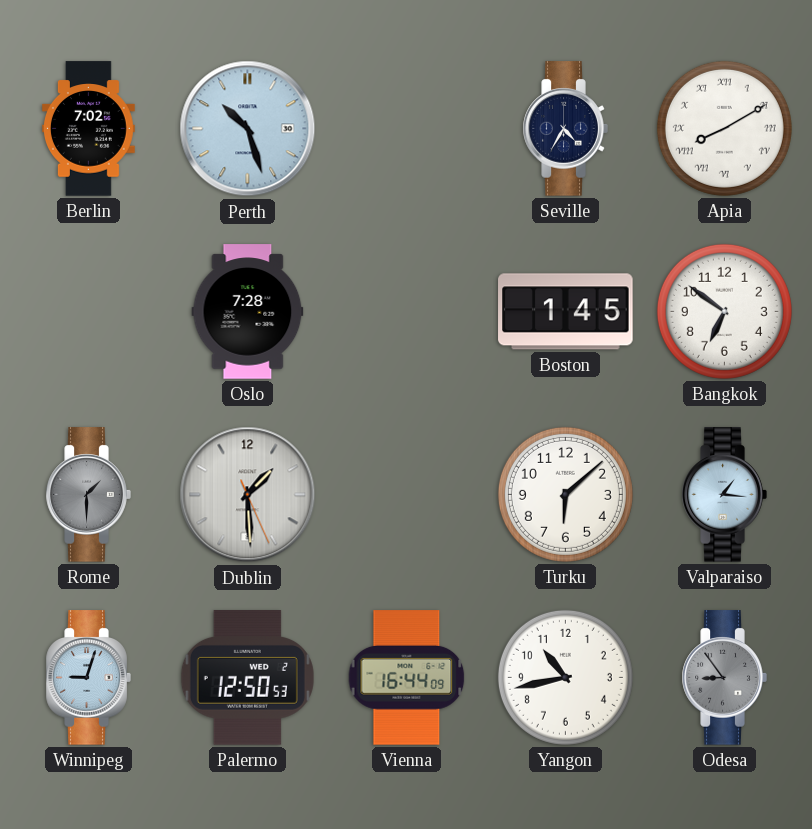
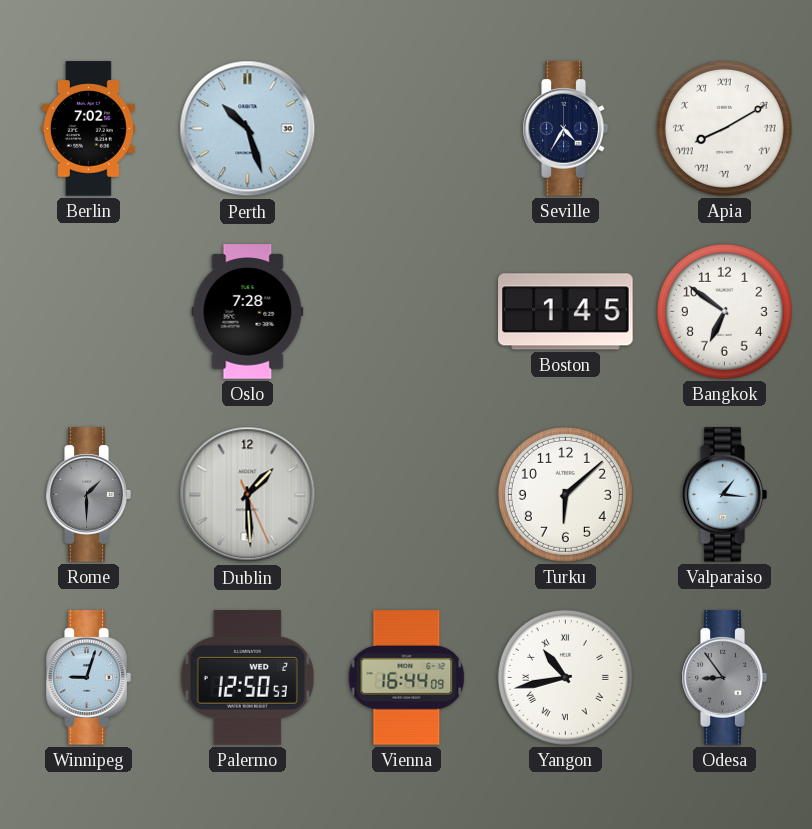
Yangon numerals: Arabic -> Roman
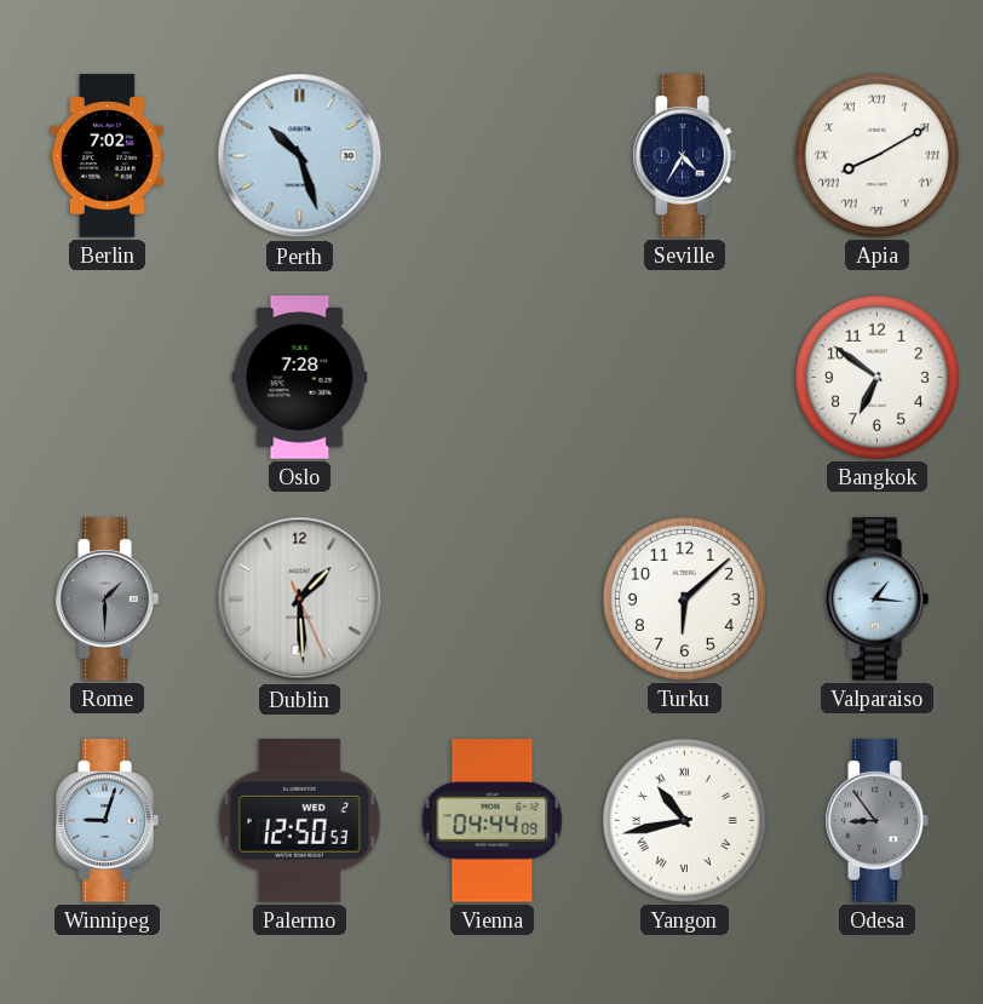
Boston: 1:45 -> none
Vienna: 16:44 -> 04:44
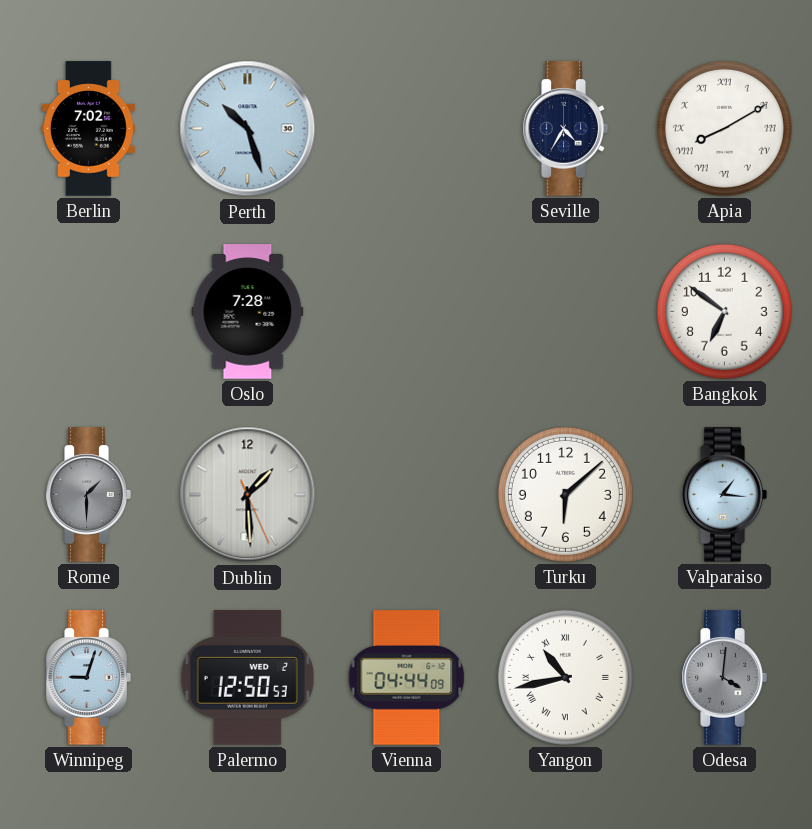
Odesa: 8:54 -> 4:01
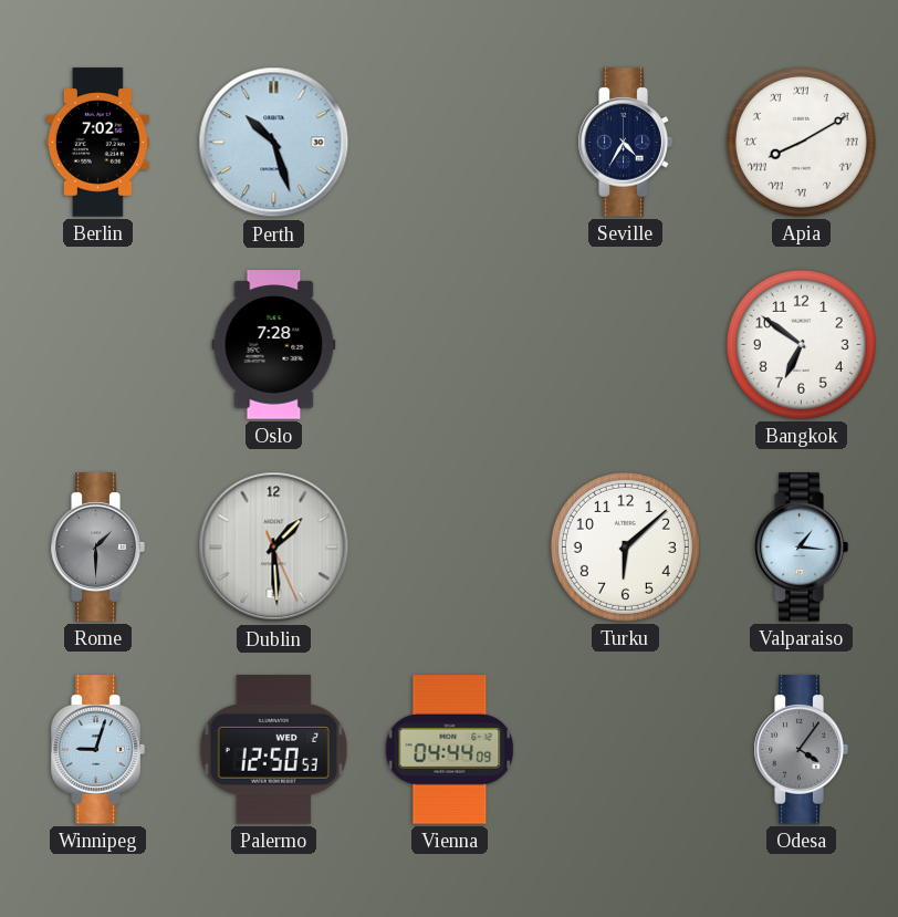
Yangon: 10:43 -> none
Odesa: 4:01 -> 4:06
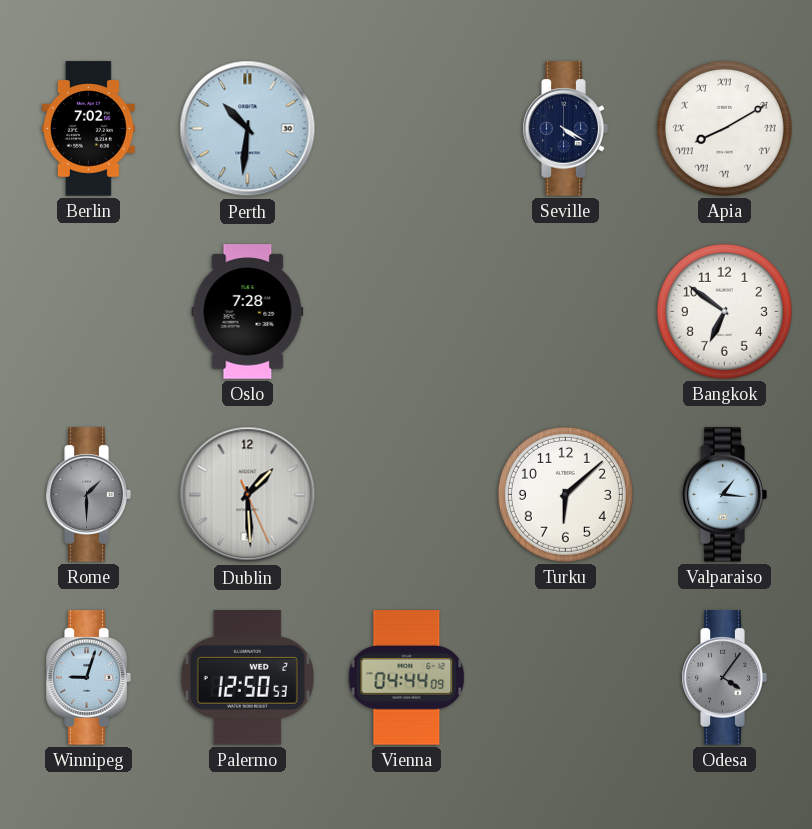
Perth: 10:27 -> 10:31
Seville: 4:35 -> 4:20
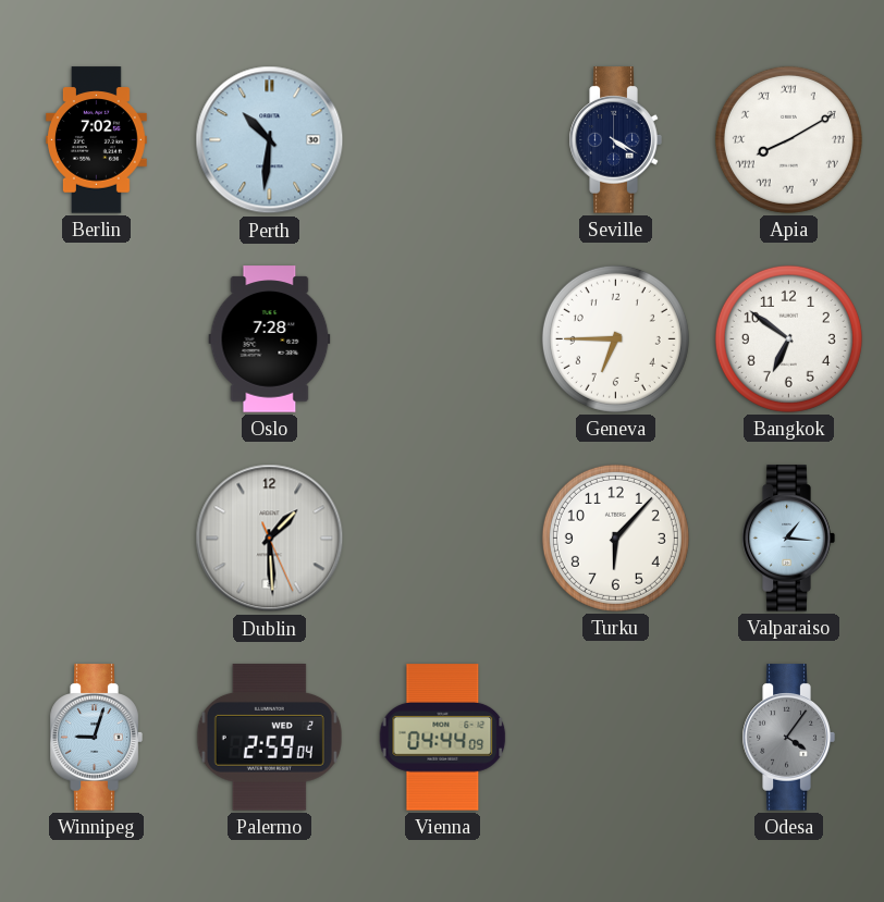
Geneva: none -> 6:45
Rome: 1:30 -> none
Turku: 6:08 -> 6:07
Palermo: 12:50 -> 2:59
